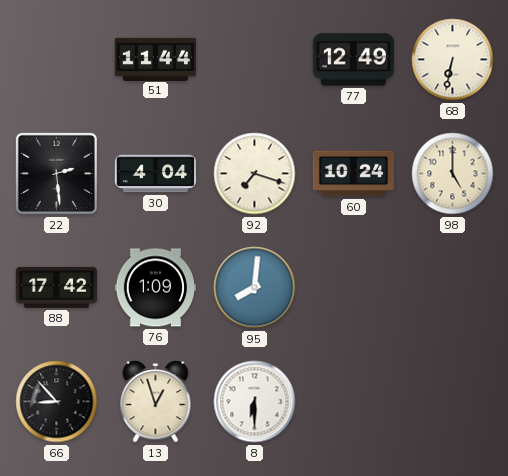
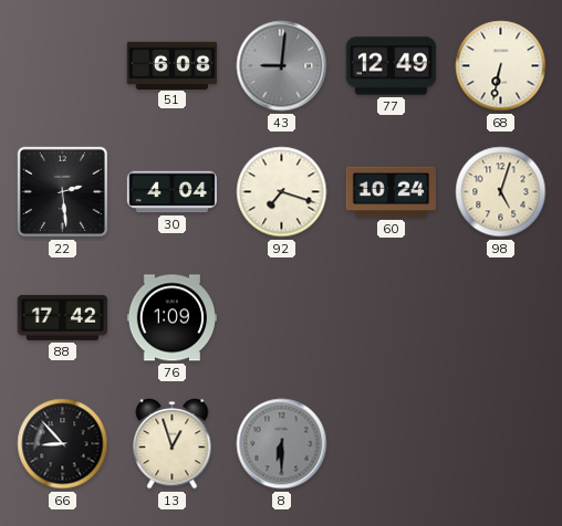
51: 11:44 -> 6:08
43: none -> 9:01
98: 5:00 -> 5:03
95: 8:01 -> none
8 dial: white -> grey
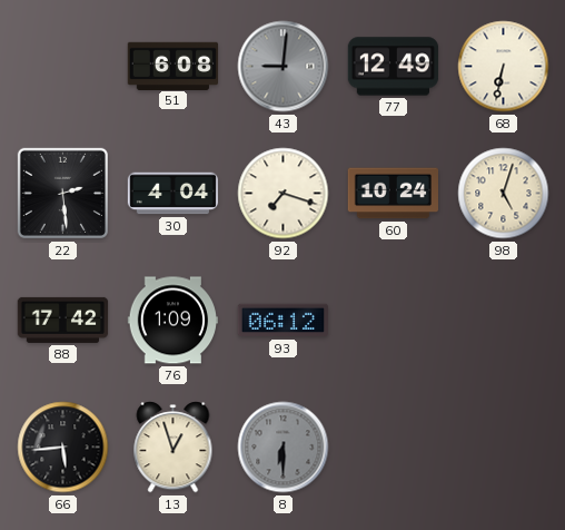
93: none -> 06:12
66: 8:53 -> 5:44
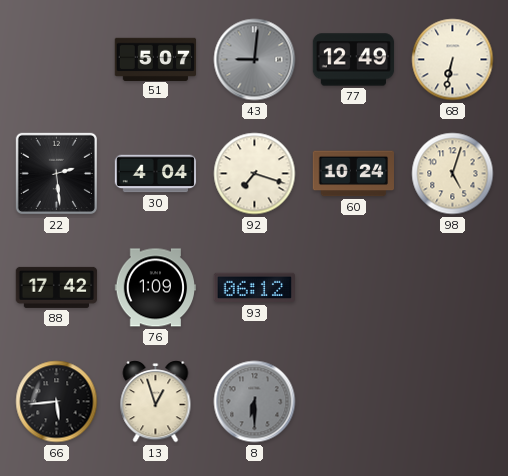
51: 6:08 -> 5:07
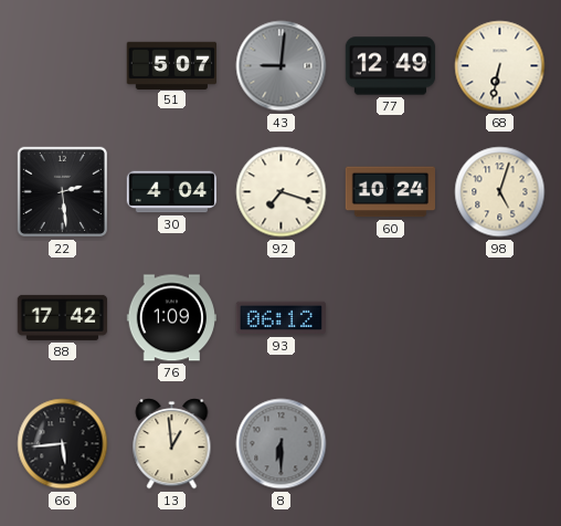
13: 12:57 -> 12:59
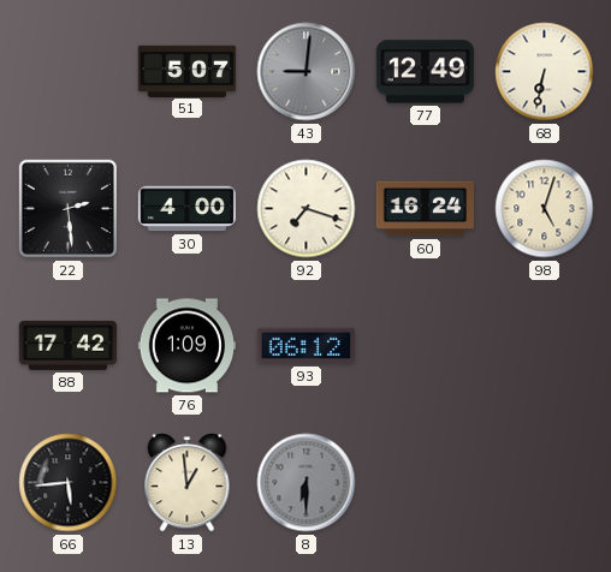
30: 4:04 -> 4:00
60: 10:24 -> 16:24
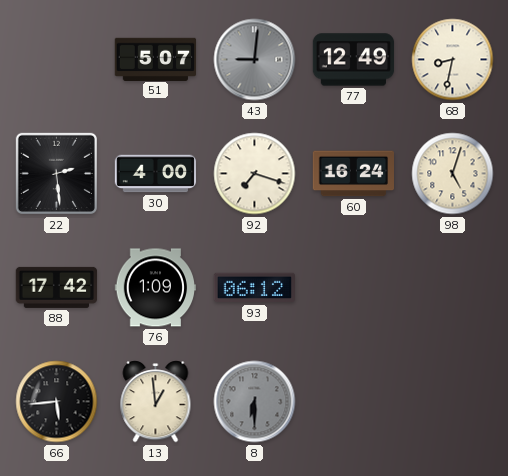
68: 6:32 -> 8:32
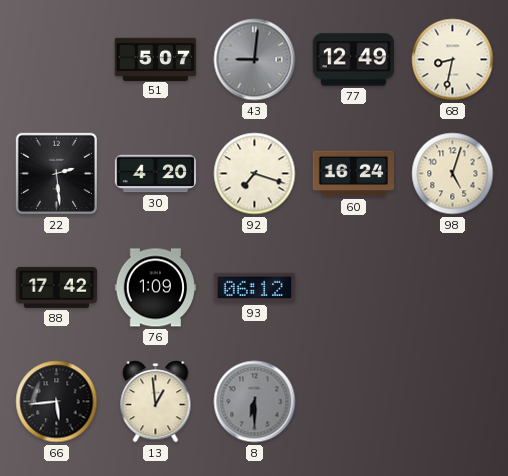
30: 4:00 -> 4:20
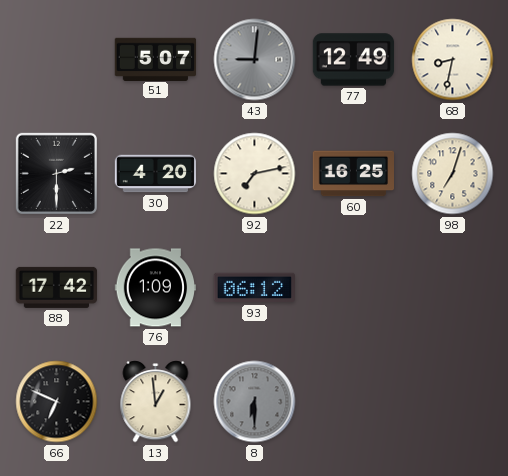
22: 2:29 -> 2:30
92: 7:18 -> 7:13
60: 16:24 -> 16:25
98: 5:03 -> 7:03
66: 5:44 -> 6:49
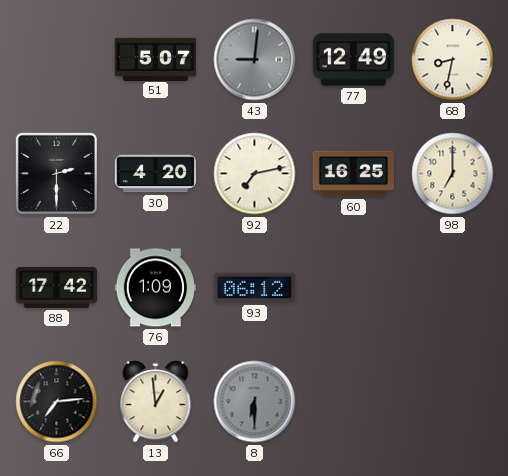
98: 7:03 -> 7:00
66: 6:49 -> 7:14
